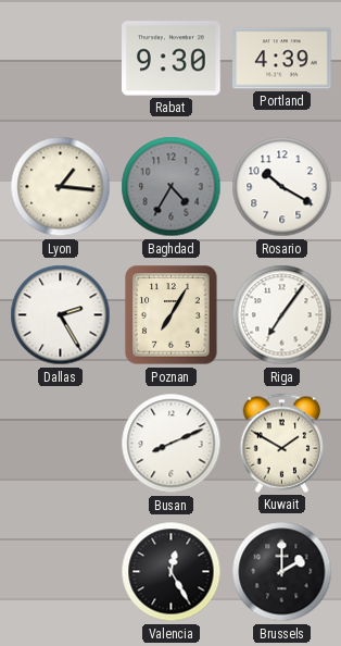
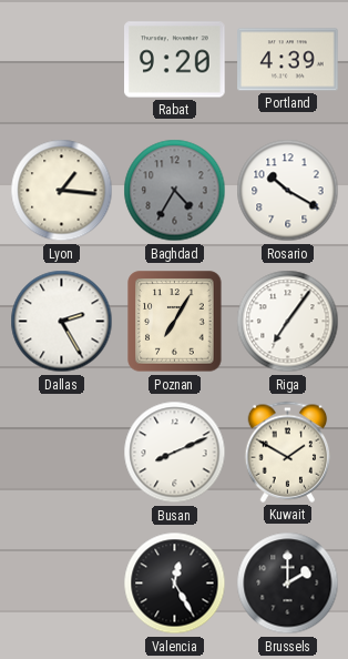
Rabat: 9:30 -> 9:20
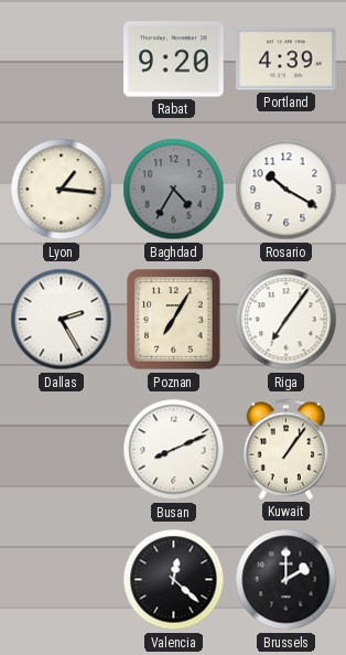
Kuwait: 1:50 -> 1:06
Valencia: 12:25 -> 12:22
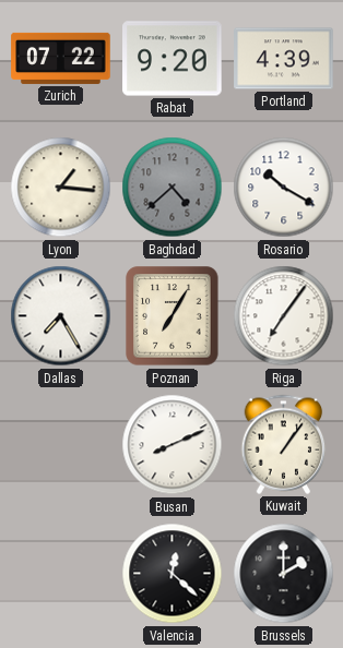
Zurich: none -> 07:22
Baghdad: 4:35 -> 4:38
Dallas: 2:25 -> 7:25
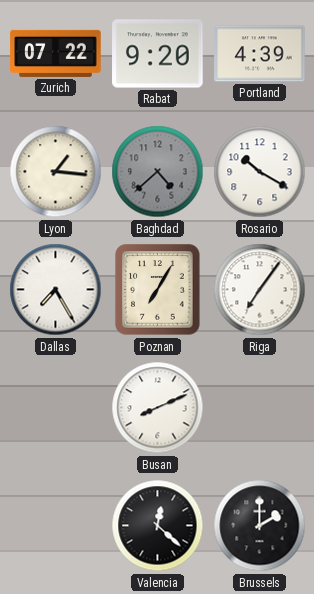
Kuwait: 1:06 -> none
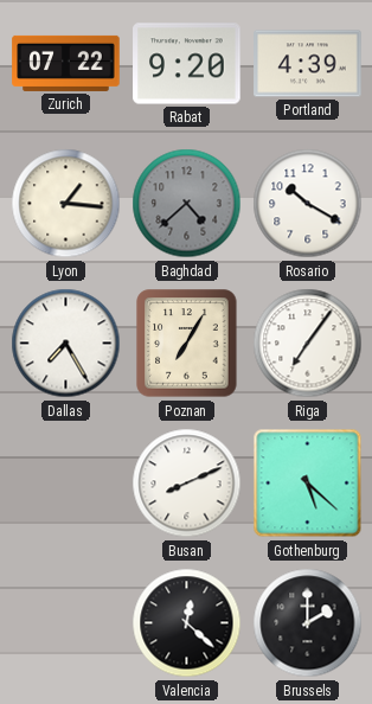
Gothenburg: none -> 5:22
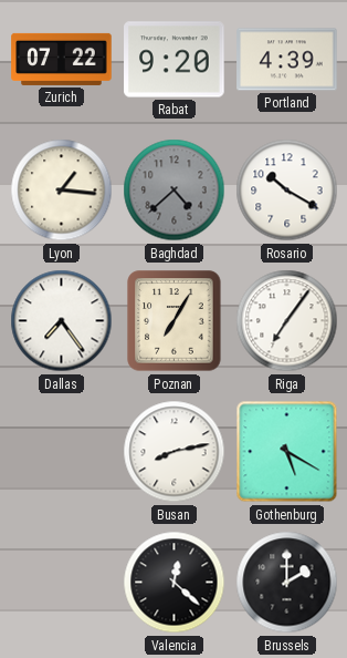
Dallas: 7:25 -> 7:24
Busan: 8:11 -> 8:13
Gothenburg: 5:22 -> 5:20
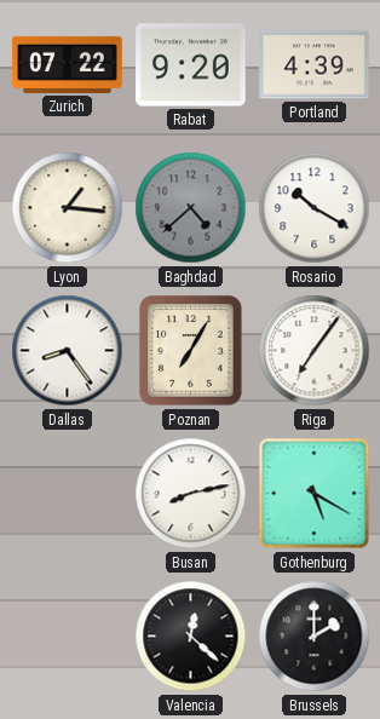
Dallas: 7:24 -> 8:24
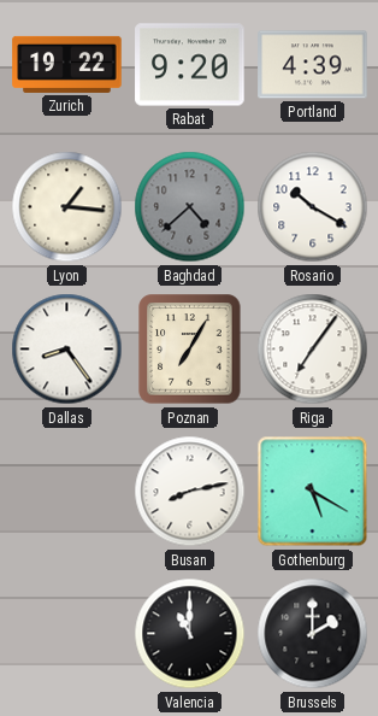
Zurich: 07:22 -> 19:22
Valencia: 12:22 -> 11:00
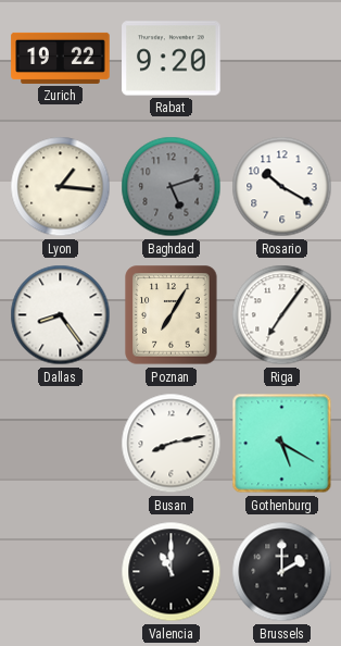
Portland: 4:39 -> none
Baghdad: 4:38 -> 5:12
